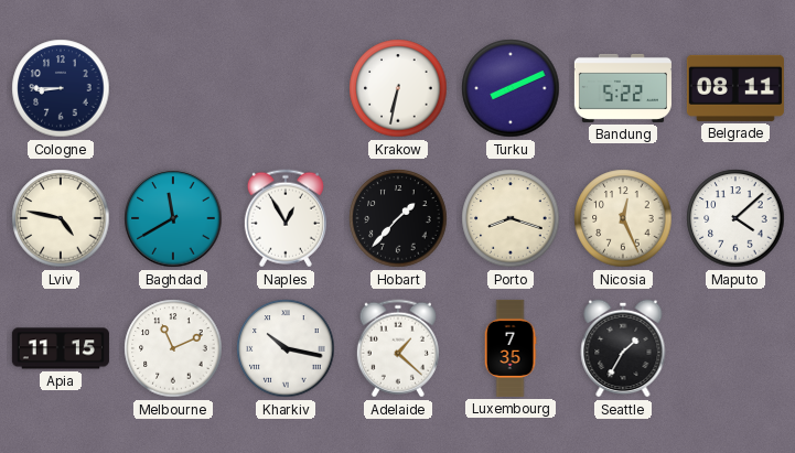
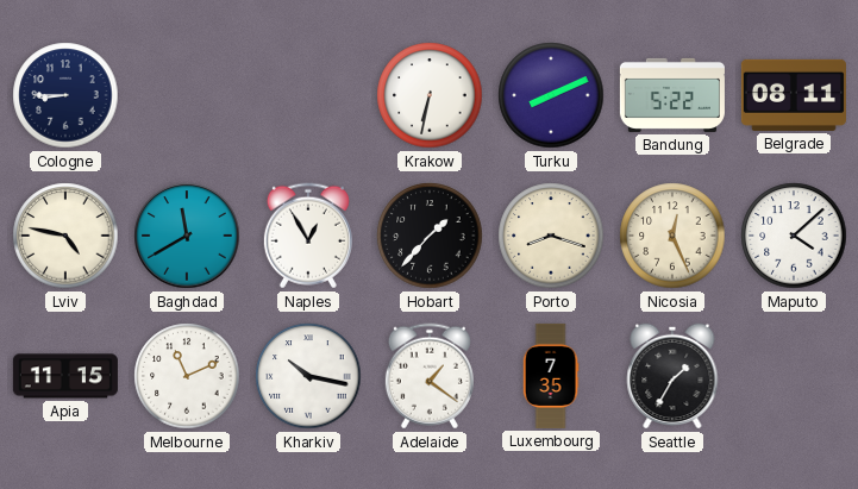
Adelaide: 1:22 -> 1:21
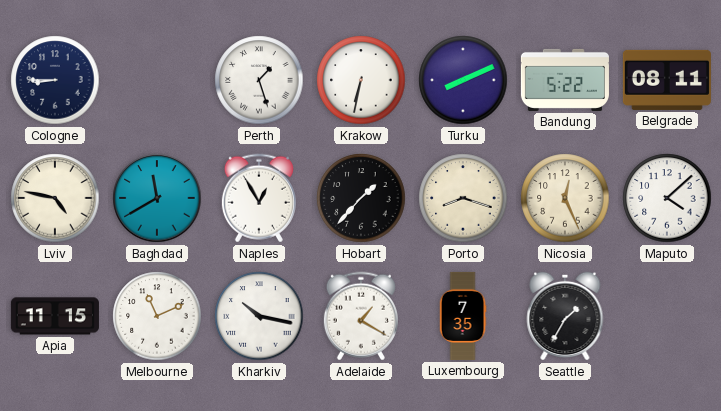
Perth: none -> 1:27
Adelaide: 1:21 -> 1:20
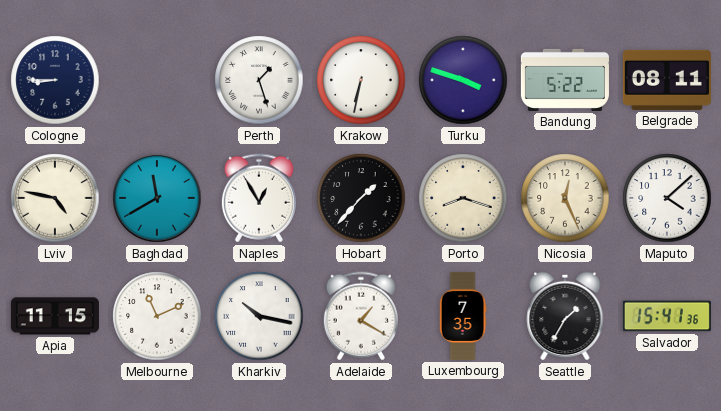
Turku: 8:11 -> 3:48
Salvador: none -> 15:41
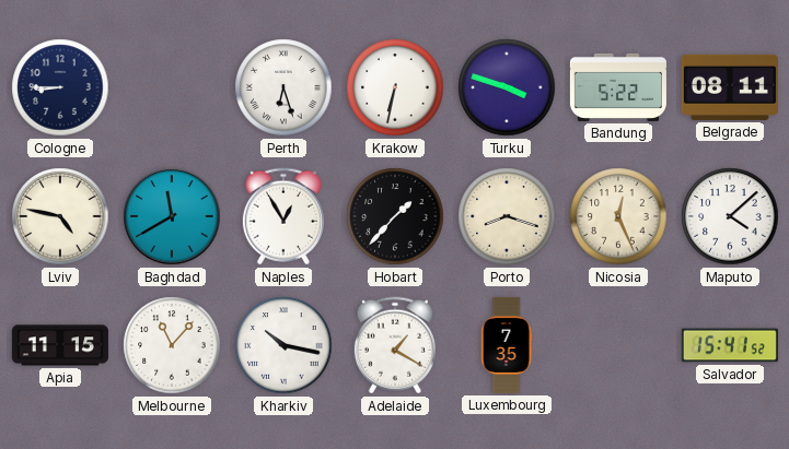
Perth: 1:27 -> 6:27
Melbourne: 11:11 -> 11:07
Seattle: 1:35 -> none
Salvador: 15:41:36 -> 15:41:52
